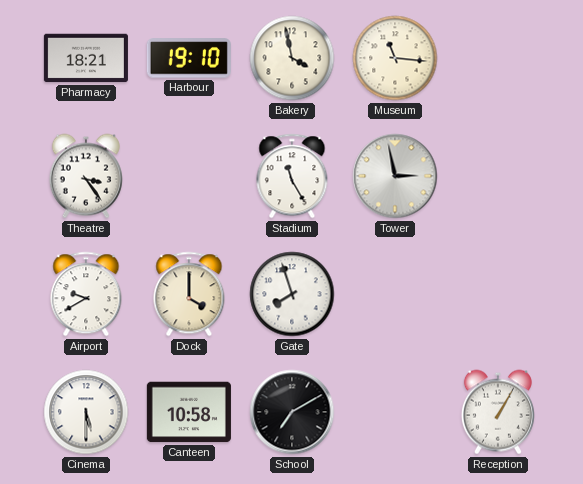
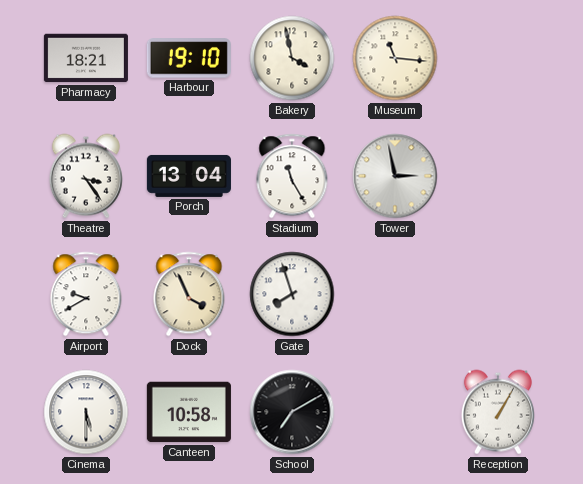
Porch: none -> 13:04
Dock: 4:00 -> 3:56
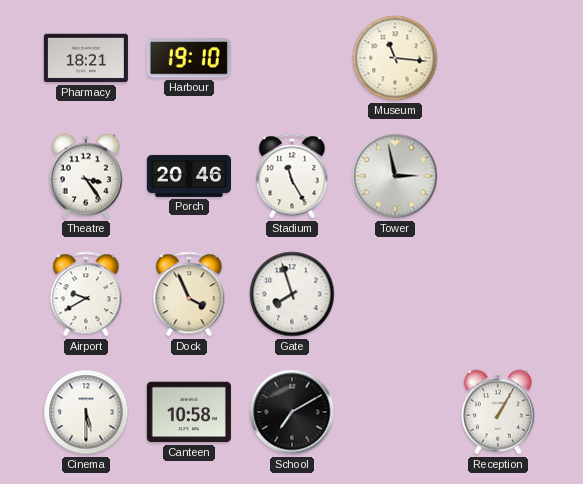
Bakery: 3:58 -> none
Porch: 13:04 -> 20:46
